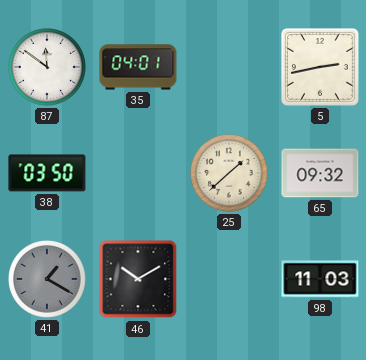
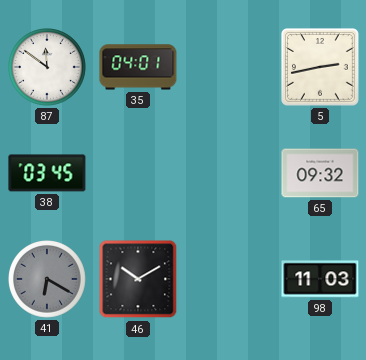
38: 03:50 -> 03:45
25: 1:38 -> none
41: 1:20 -> 6:20
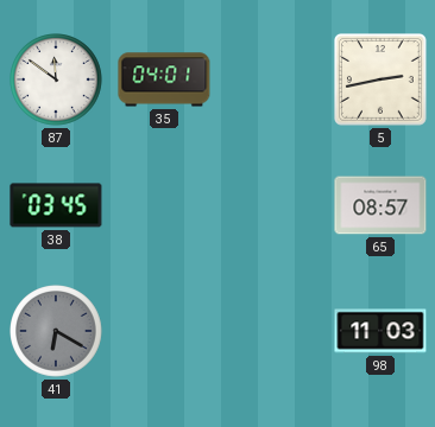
65: 09:32 -> 08:57
46: 10:10 -> none
